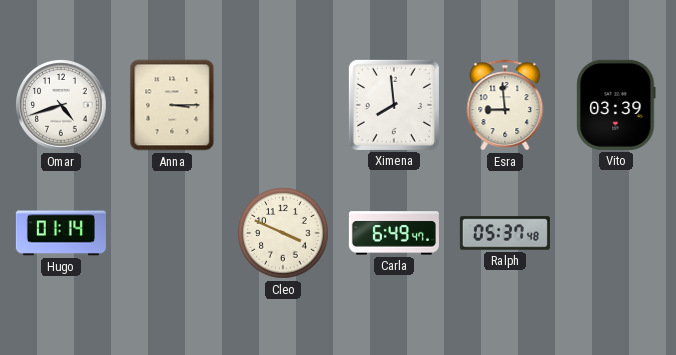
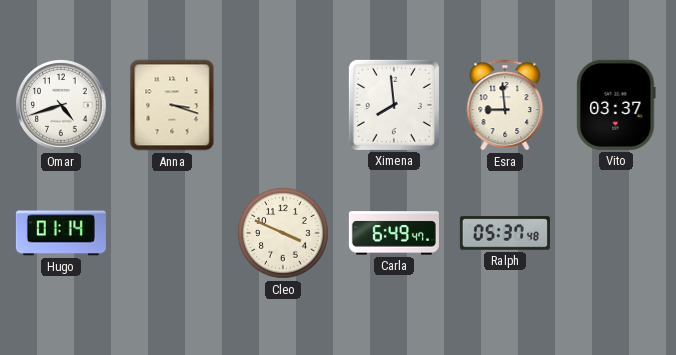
Anna: 3:15 -> 3:18
Vito: 03:39 -> 03:37
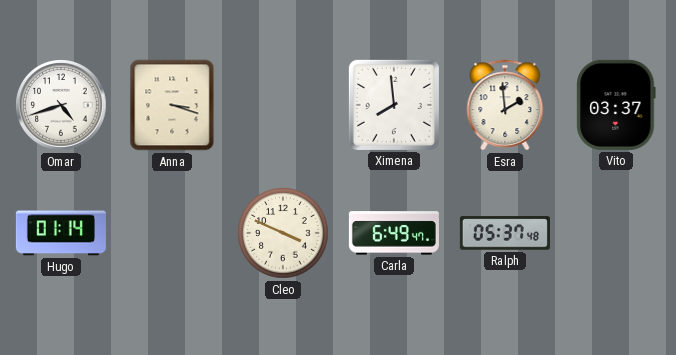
Esra: 8:59 -> 1:59
